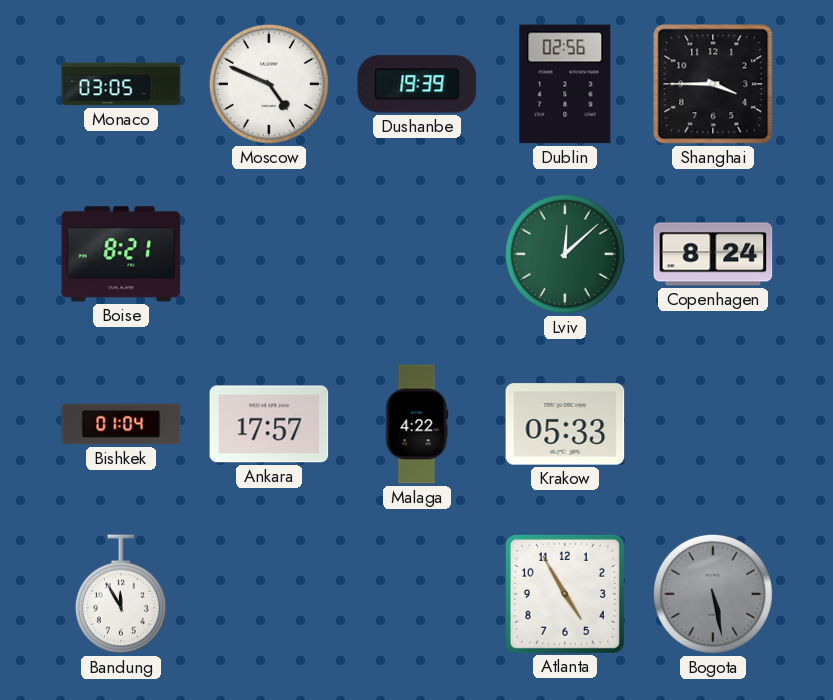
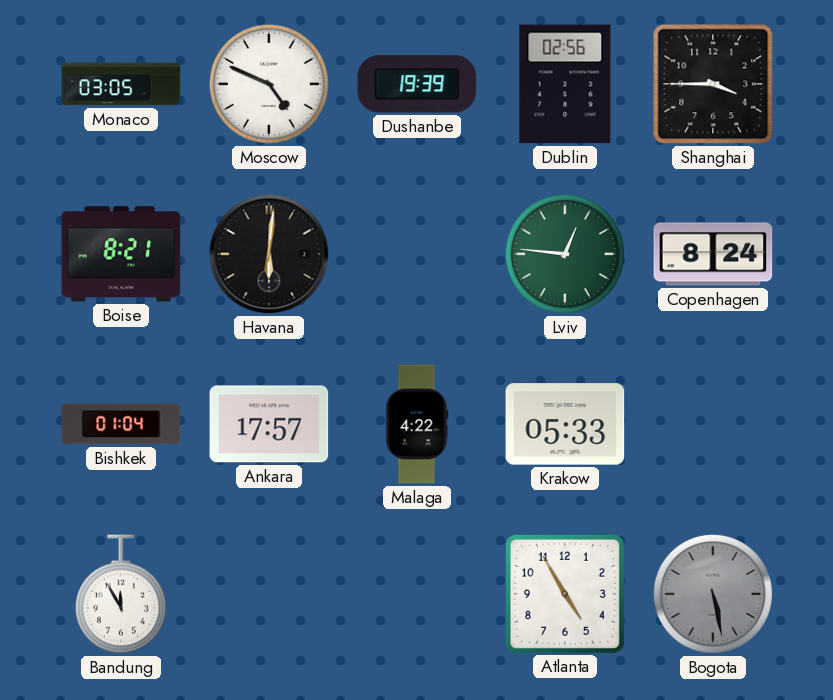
Havana: none -> 6:01
Lviv: 12:08 -> 12:46
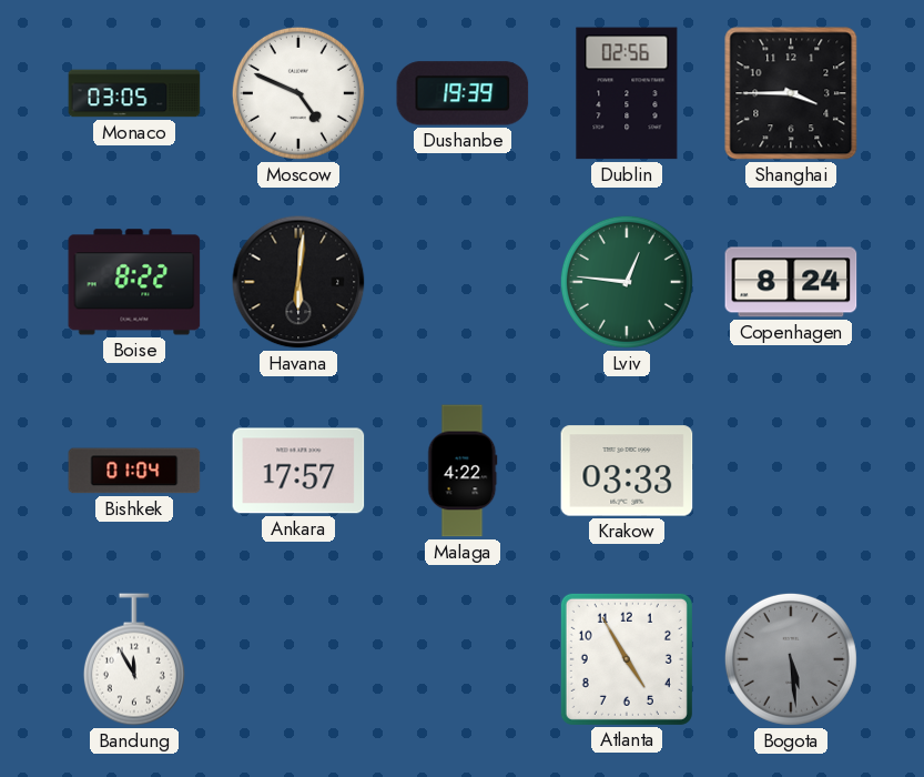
Boise: 8:21 -> 8:22
Krakow: 05:33 -> 03:33
Bogota: 5:28 -> 5:29
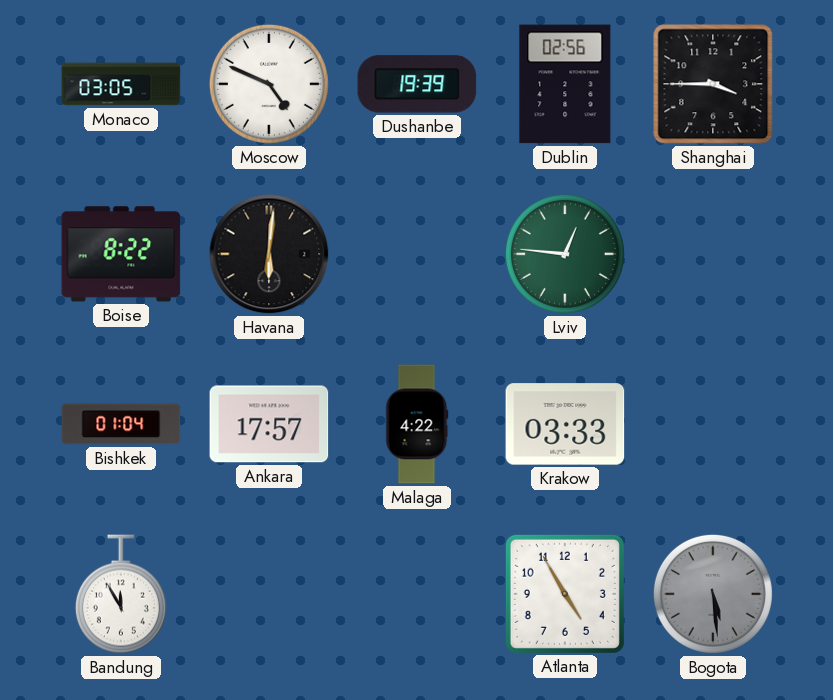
Copenhagen: 8:24 -> none
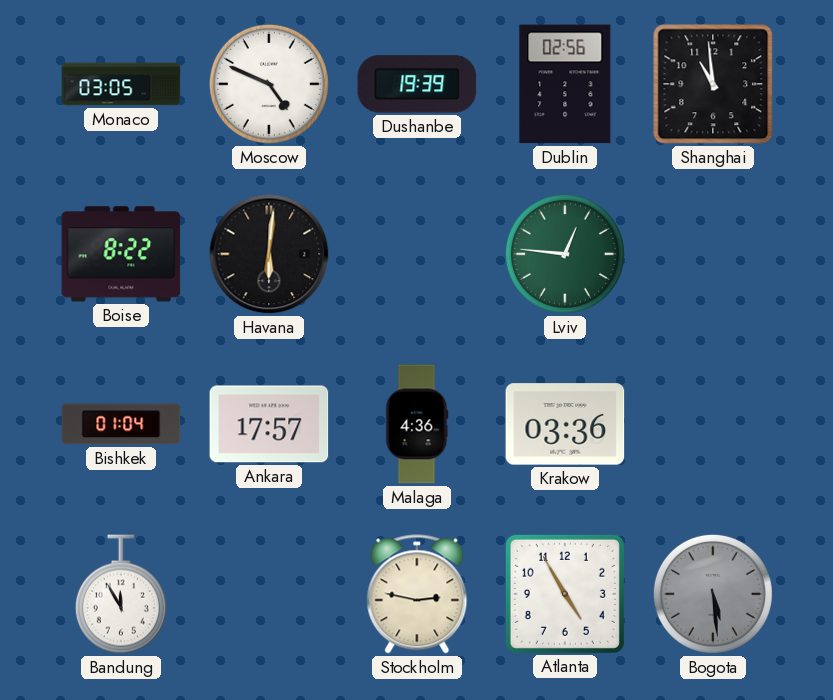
Shanghai: 3:45 -> 10:59
Malaga: 4:22 -> 4:36
Krakow: 03:33 -> 03:36
Stockholm: none -> 2:47
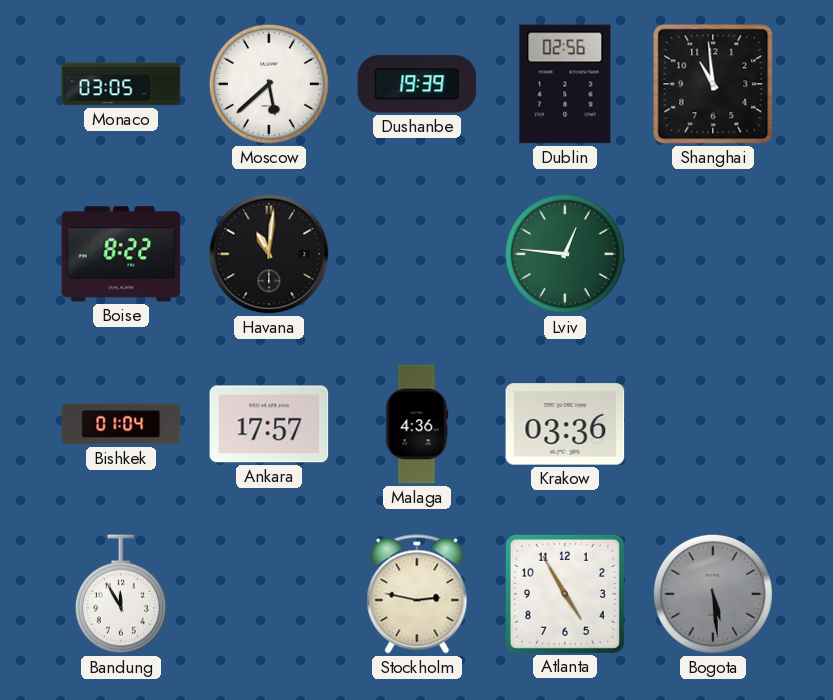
Moscow: 4:49 -> 5:38
Havana: 6:01 -> 11:01
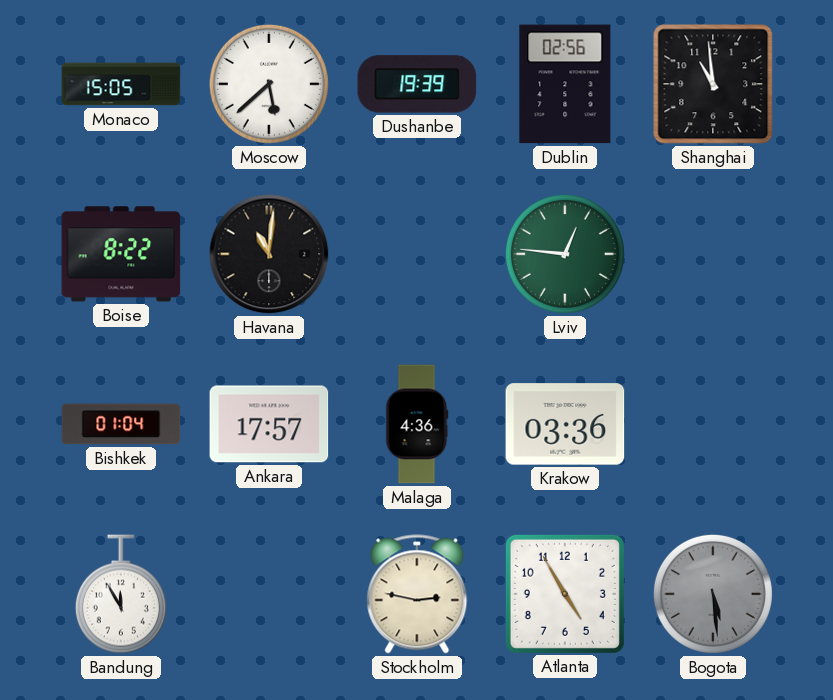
Monaco: 03:05 -> 15:05
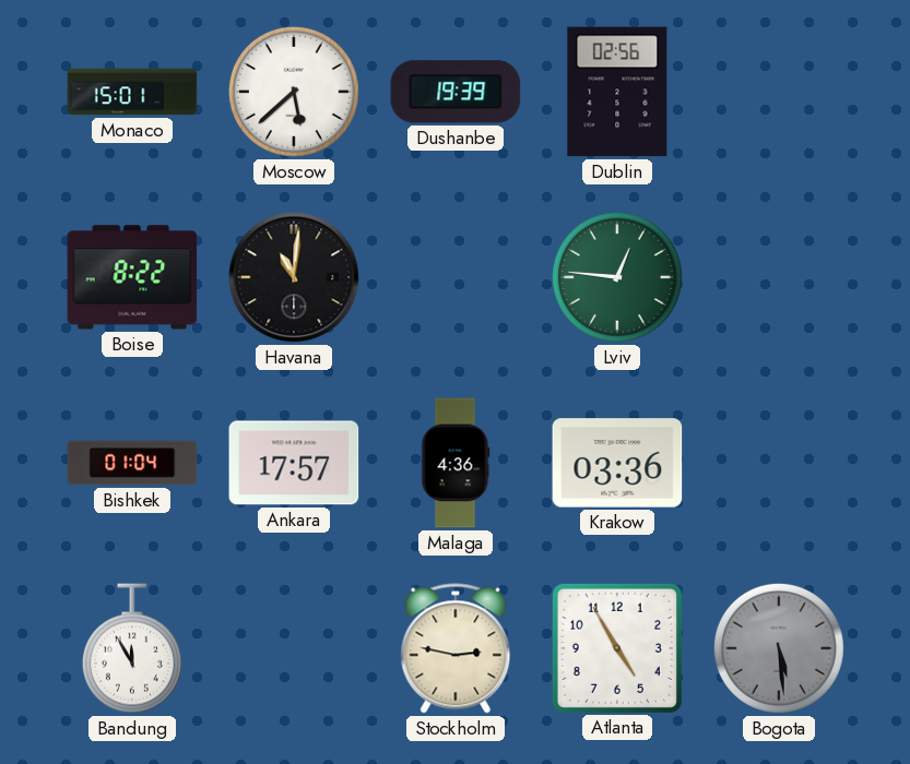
Monaco: 15:05 -> 15:01
Shanghai: 10:59 -> none
